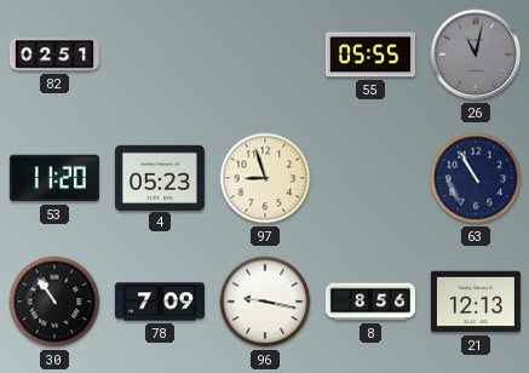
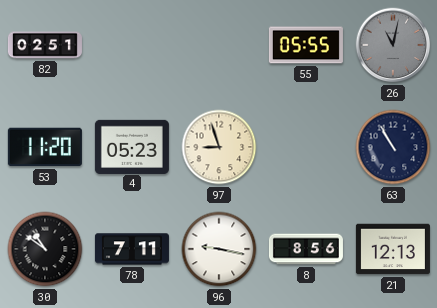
30: 10:54 -> 10:51
78: 7:09 -> 7:11
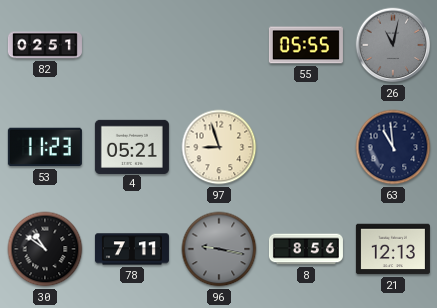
53: 11:20 -> 11:23
4: 05:23 -> 05:21
63: 10:55 -> 10:59
96 dial: white -> grey
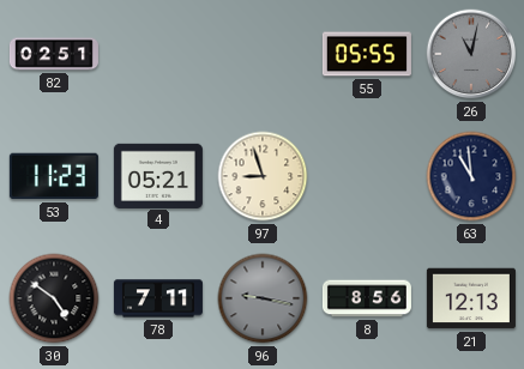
30: 10:51 -> 4:51
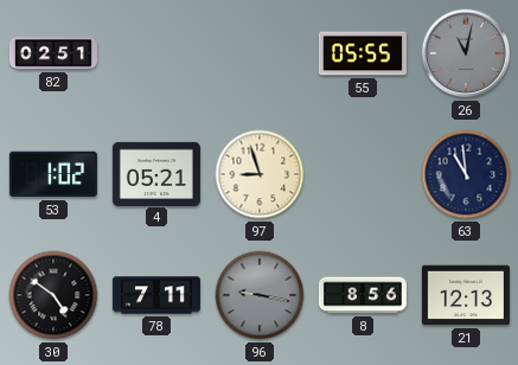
53: 11:23 -> 1:02
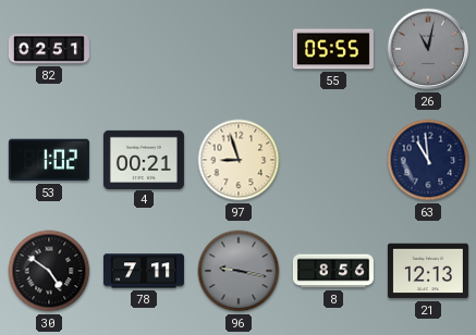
4: 05:21 -> 00:21
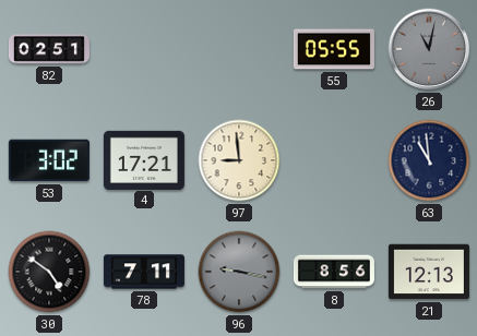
53: 1:02 -> 3:02
4: 00:21 -> 17:21
97: 8:57 -> 8:59
